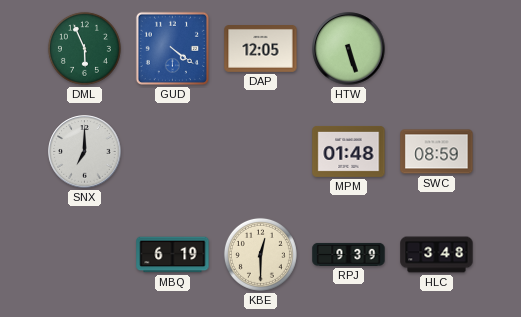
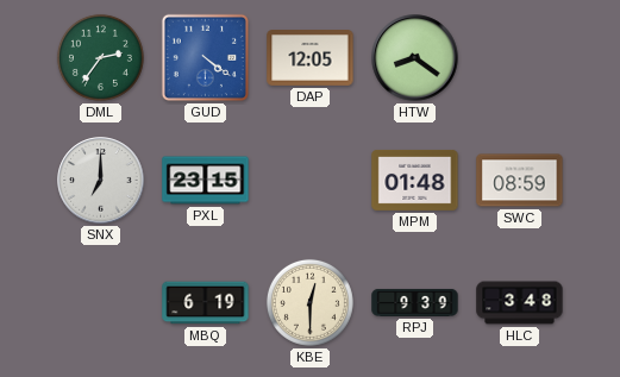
DML: 5:56 -> 2:36
HTW: 5:27 -> 8:21
PXL: none -> 23:15
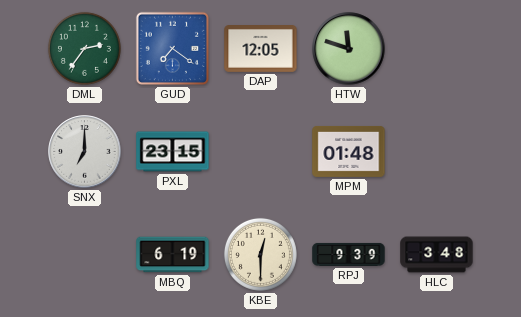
GUD: 4:21 -> 7:21
HTW: 8:21 -> 11:48
SWC: 08:59 -> none
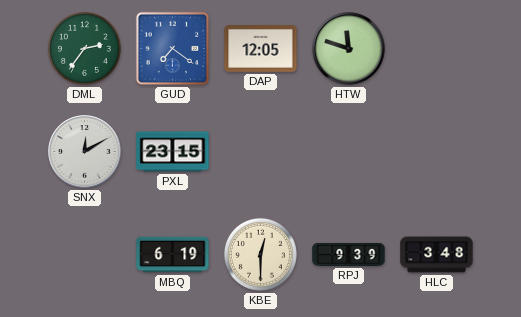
SNX: 7:00 -> 12:10
MPM: 01:48 -> none
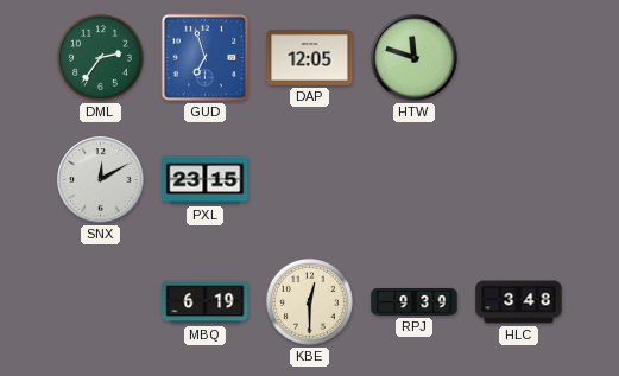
GUD: 7:21 -> 6:57
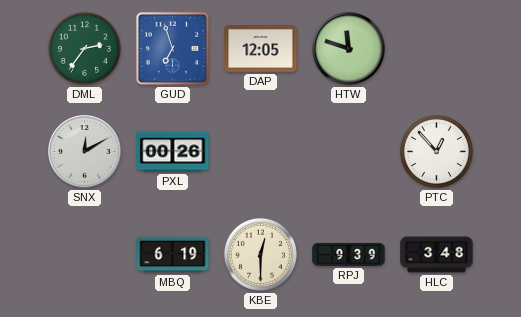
PXL: 23:15 -> 00:26
PTC: none -> 12:53
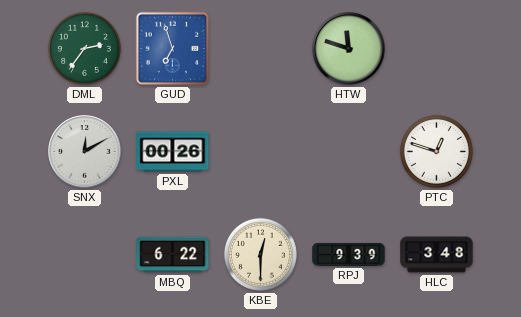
DAP: 12:05 -> none
PTC: 12:53 -> 12:48
MBQ: 6:19 -> 6:22
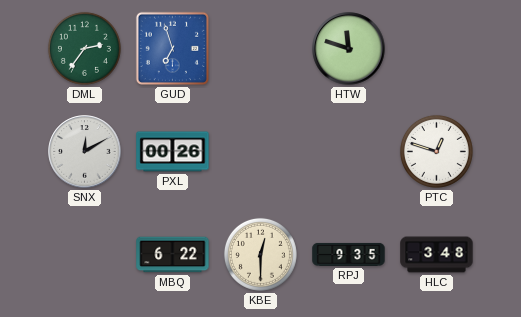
RPJ: 9:39 -> 9:35
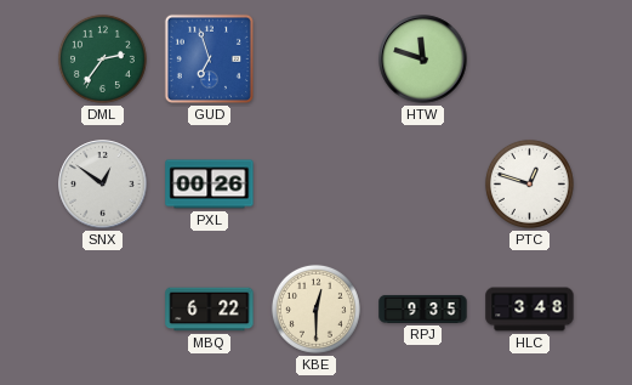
SNX: 12:10 -> 12:51
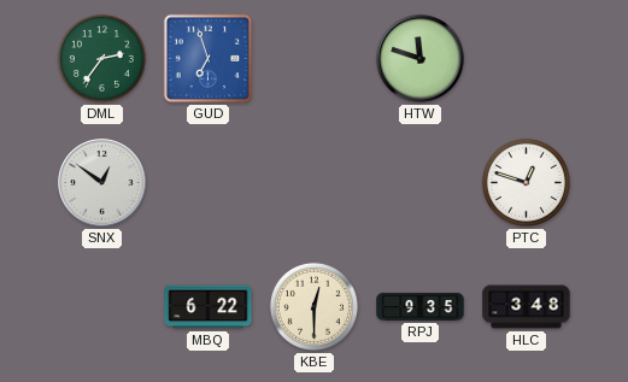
PXL: 00:26 -> none
